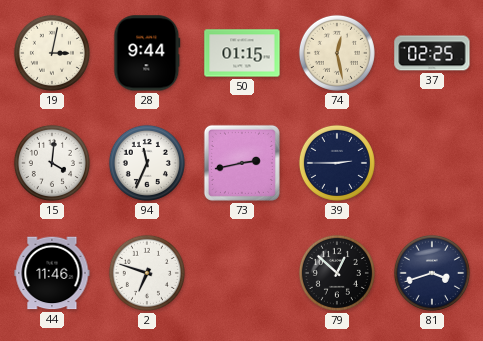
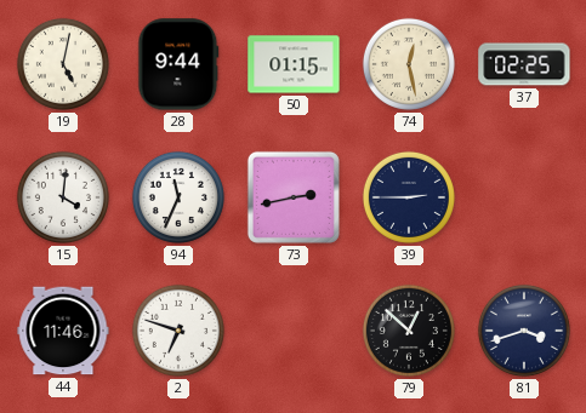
19: 3:02 -> 5:02
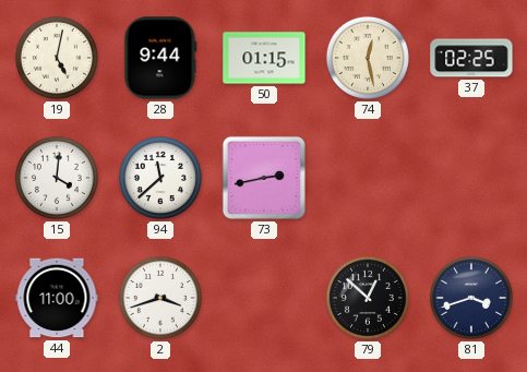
94: 11:34 -> 11:38
39: 2:45 -> none
44: 11:46 -> 11:00
2: 6:48 -> 3:42
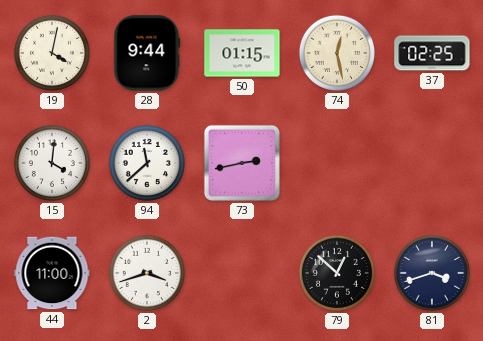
19: 5:02 -> 4:02
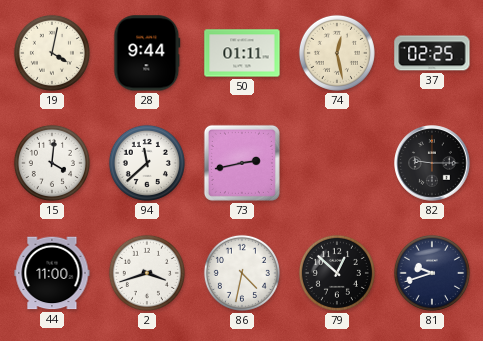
50: 01:15 -> 01:11
82: none -> 9:15
86: none -> 4:32
81: 3:42 -> 9:42
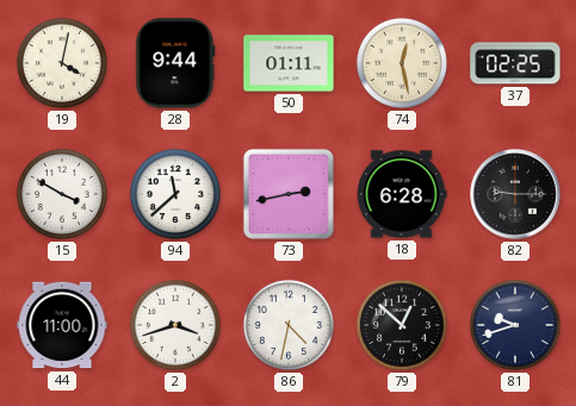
15: 4:01 -> 3:50
18: none -> 6:28
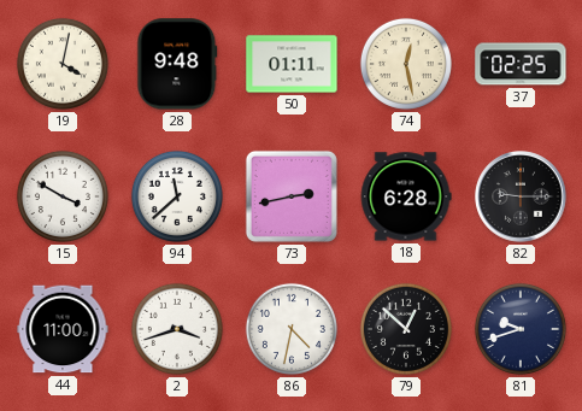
28: 9:44 -> 9:48
